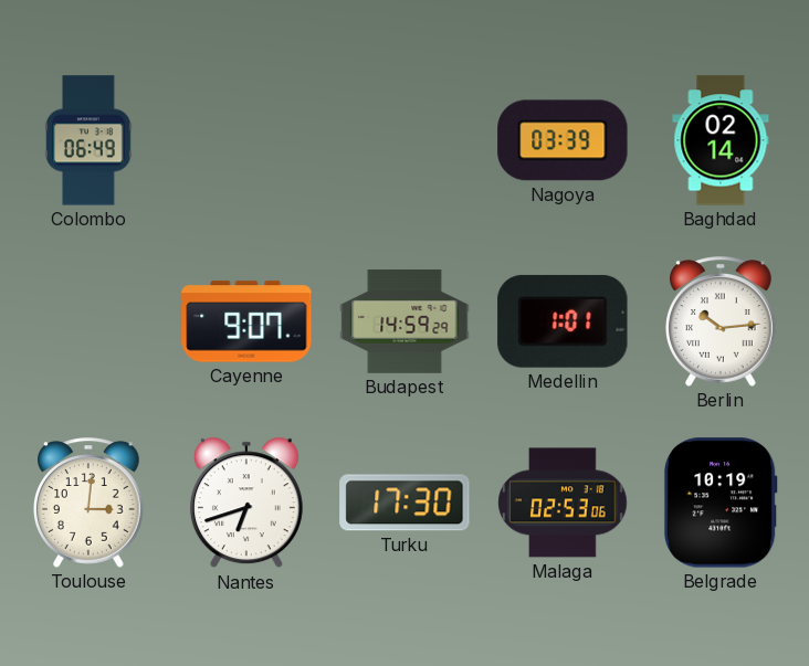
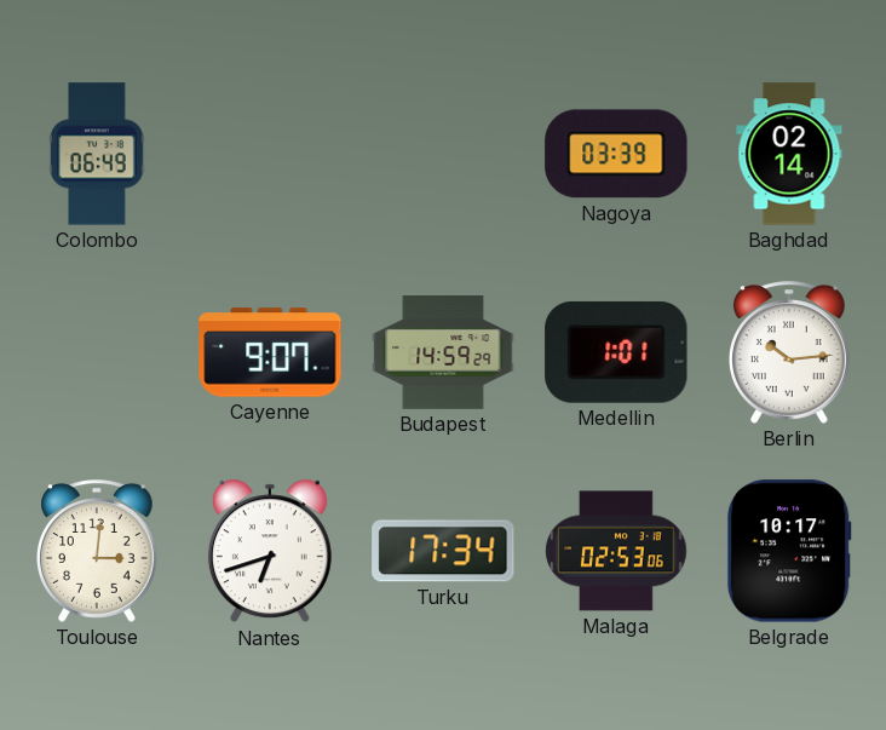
Turku: 17:30 -> 17:34
Belgrade: 10:19 -> 10:17
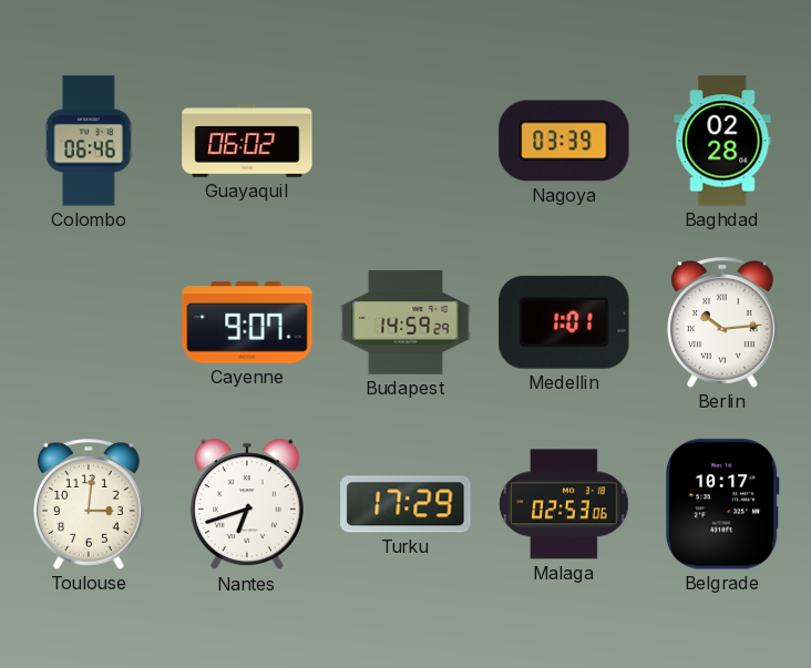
Colombo: 06:49 -> 06:46
Guayaquil: none -> 06:02
Baghdad: 02:14 -> 02:28
Turku: 17:34 -> 17:29
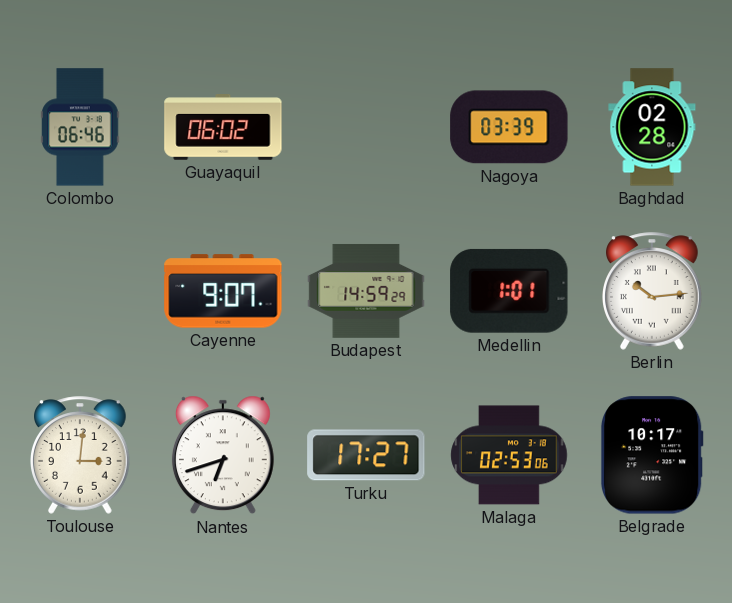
Turku: 17:29 -> 17:27
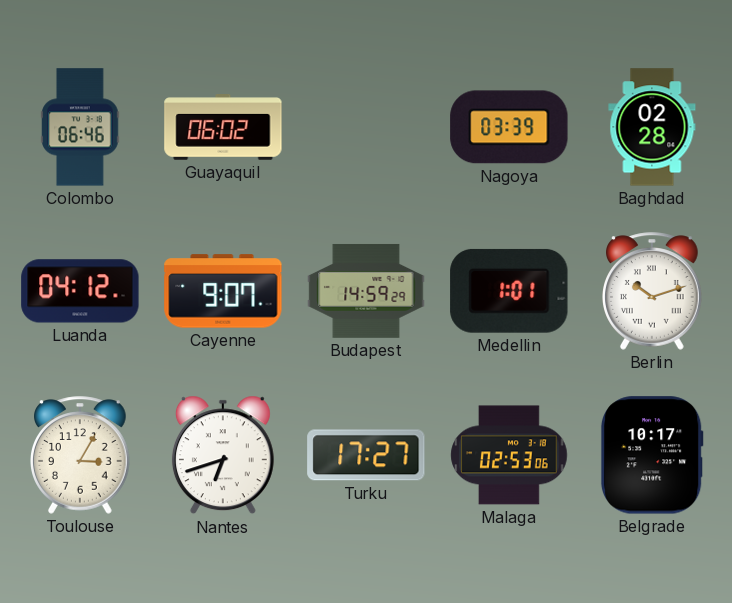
Luanda: none -> 04:12
Berlin: 10:14 -> 10:12
Toulouse: 3:01 -> 3:05
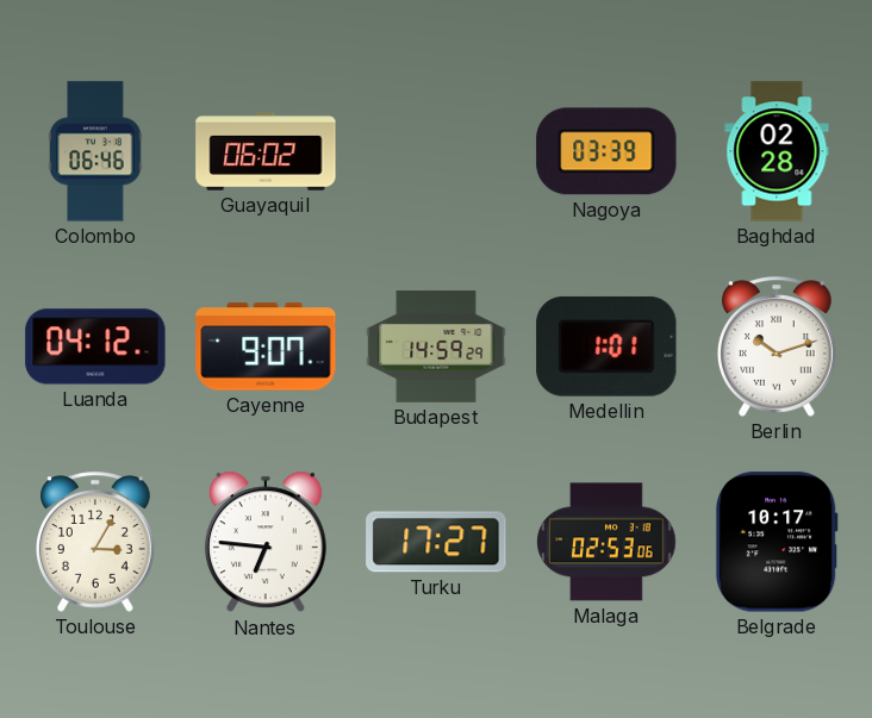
Nantes: 6:42 -> 6:46
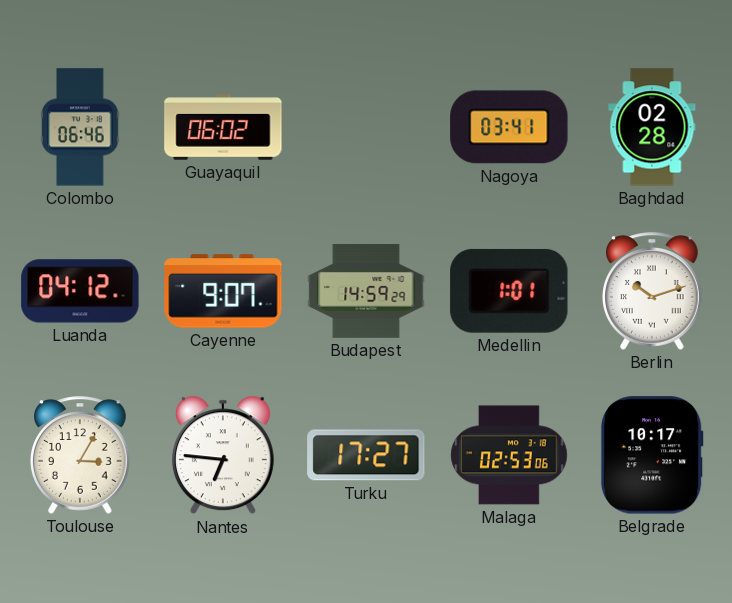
Nagoya: 03:39 -> 03:41
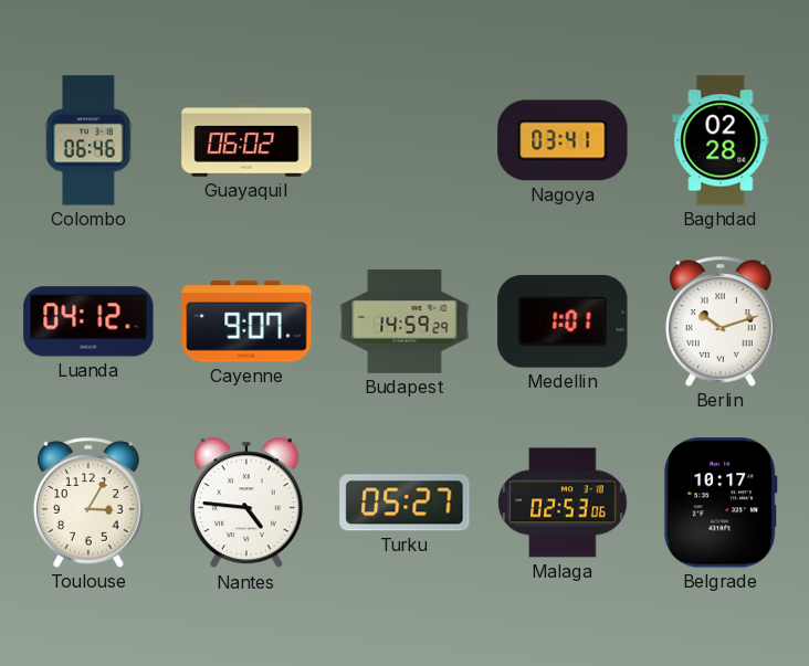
Nantes: 6:46 -> 4:46
Turku: 17:27 -> 05:27
